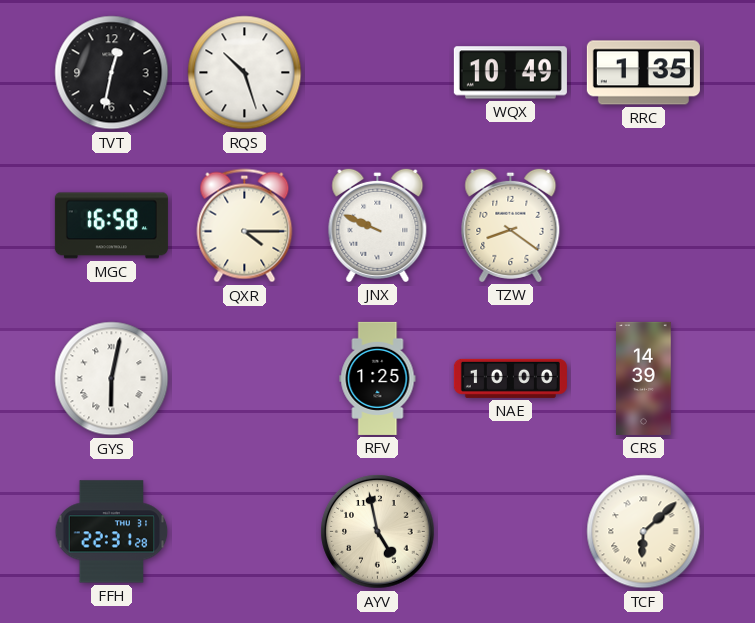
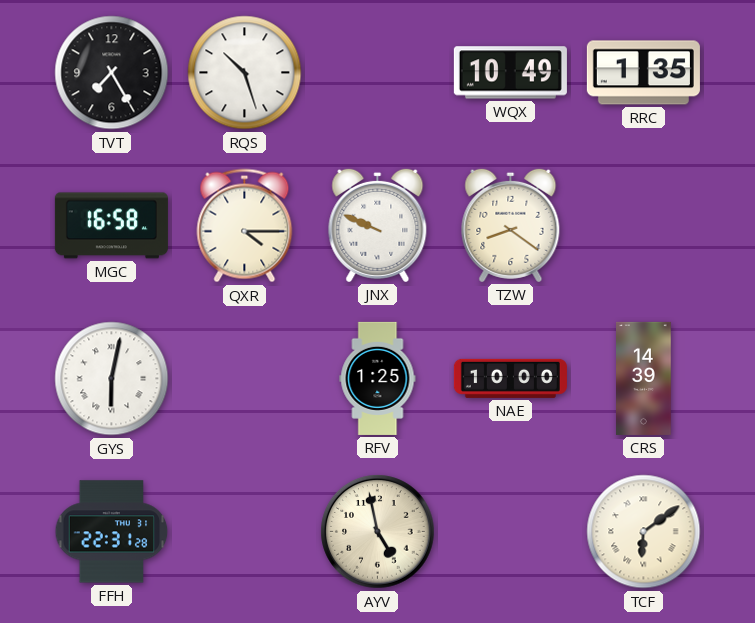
TVT: 12:32 -> 7:25
TCF: 6:08 -> 6:09
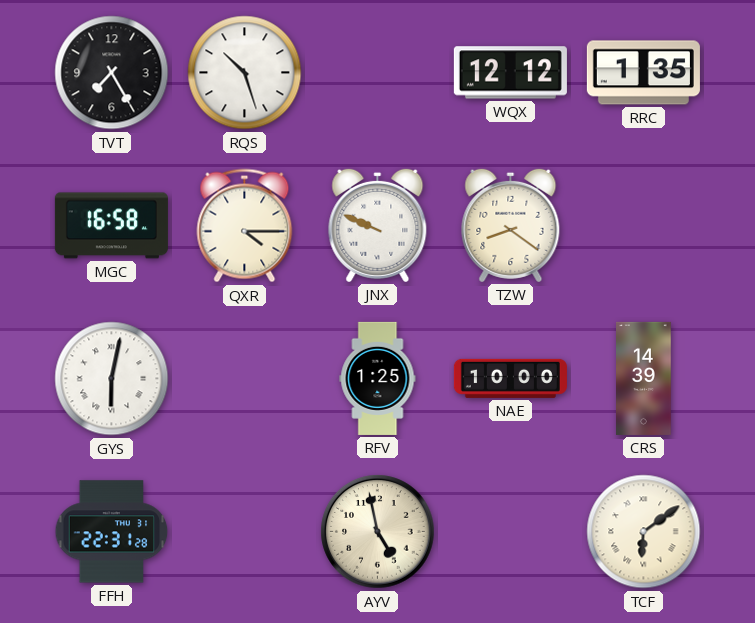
WQX: 10:49 -> 12:12
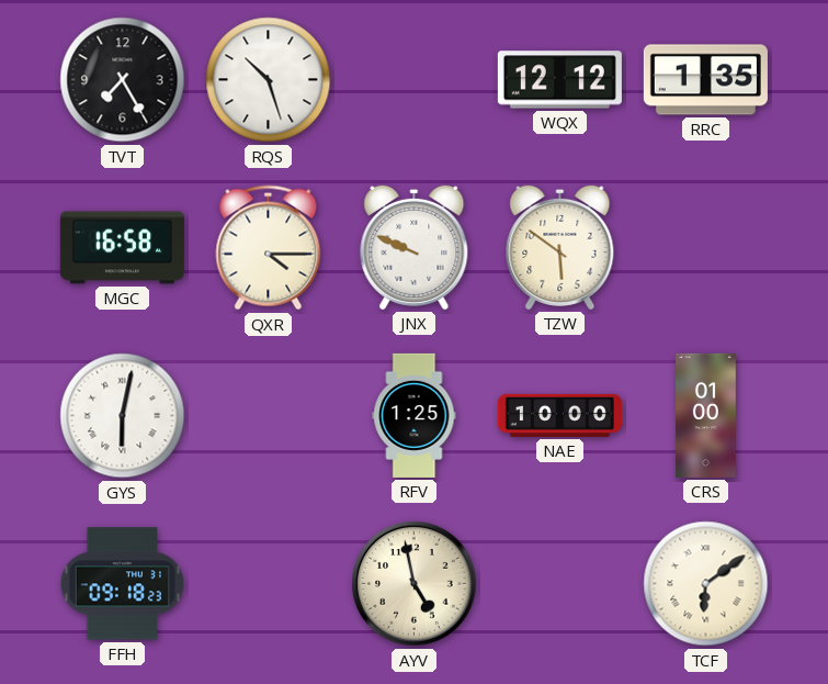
TZW: 8:21 -> 5:51
CRS: 14:39 -> 01:00
FFH: 22:31 -> 09:18
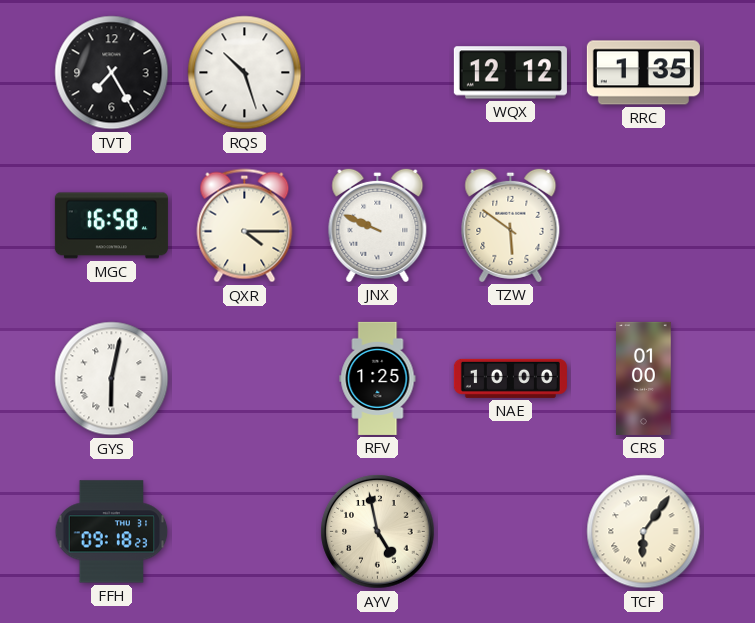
TCF: 6:09 -> 6:06
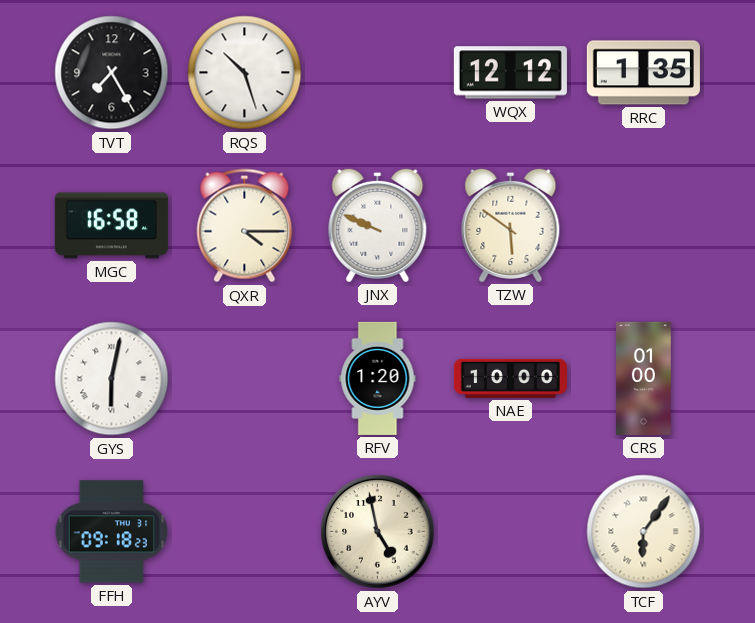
RFV: 1:25 -> 1:20
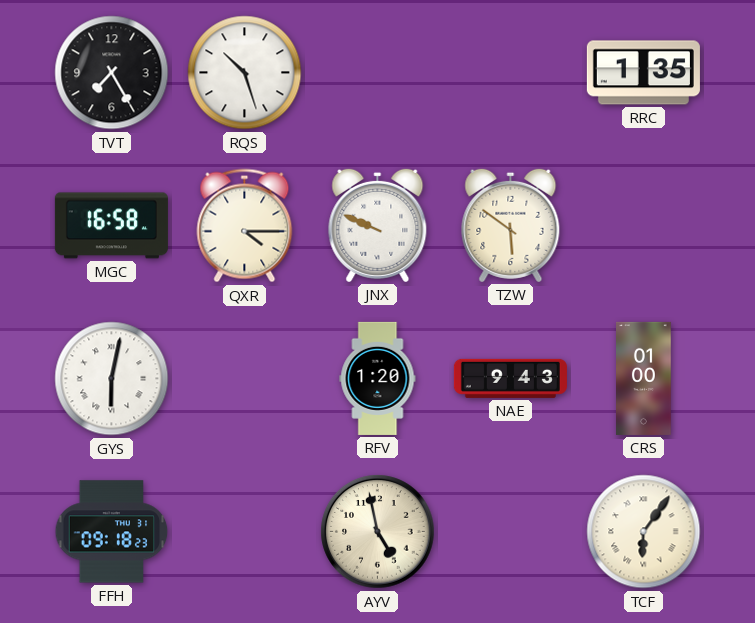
WQX: 12:12 -> none
NAE: 10:00 -> 9:43
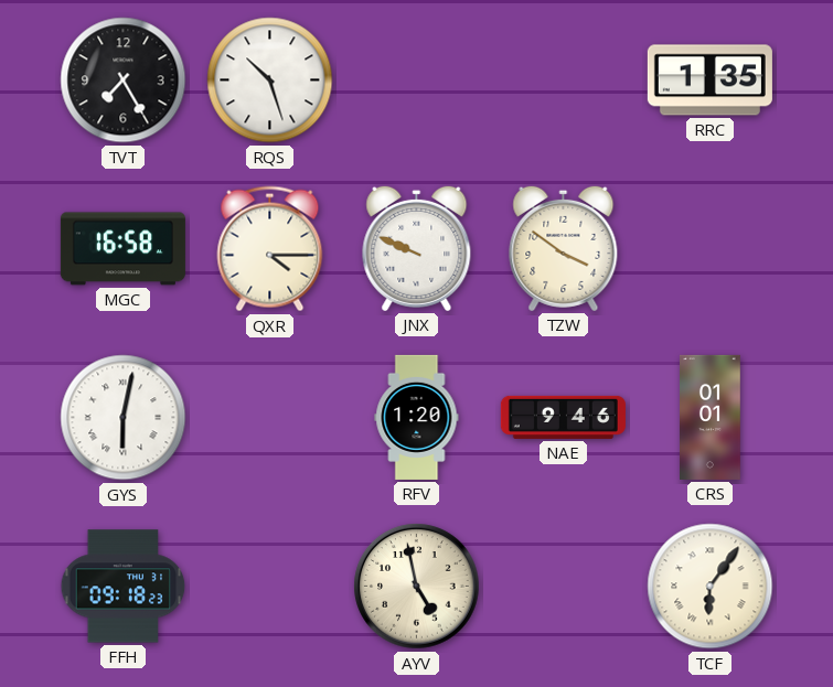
TZW: 5:51 -> 3:51
NAE: 9:43 -> 9:46
CRS: 01:00 -> 01:01
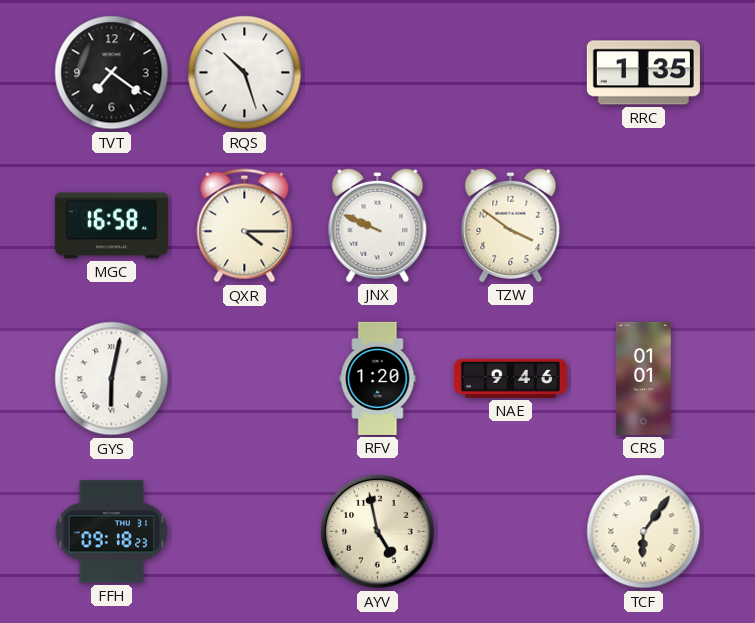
TVT: 7:25 -> 7:21
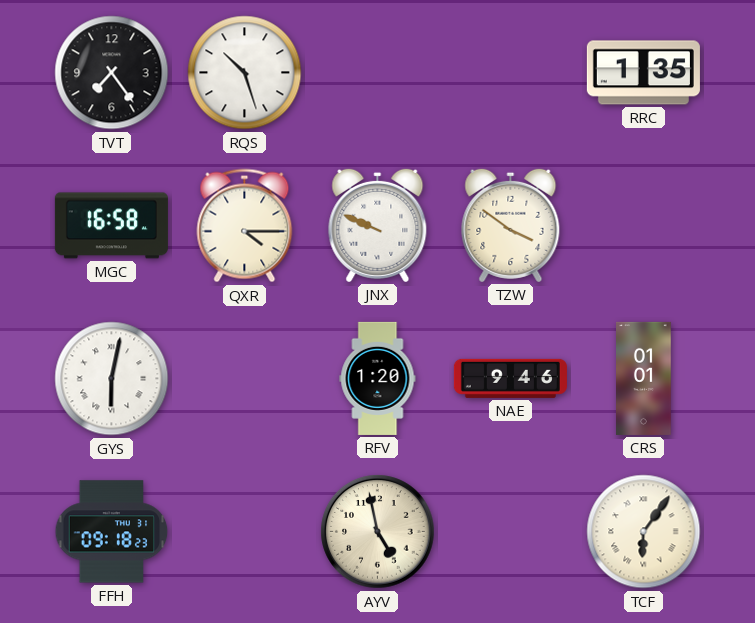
TVT: 7:21 -> 7:24
